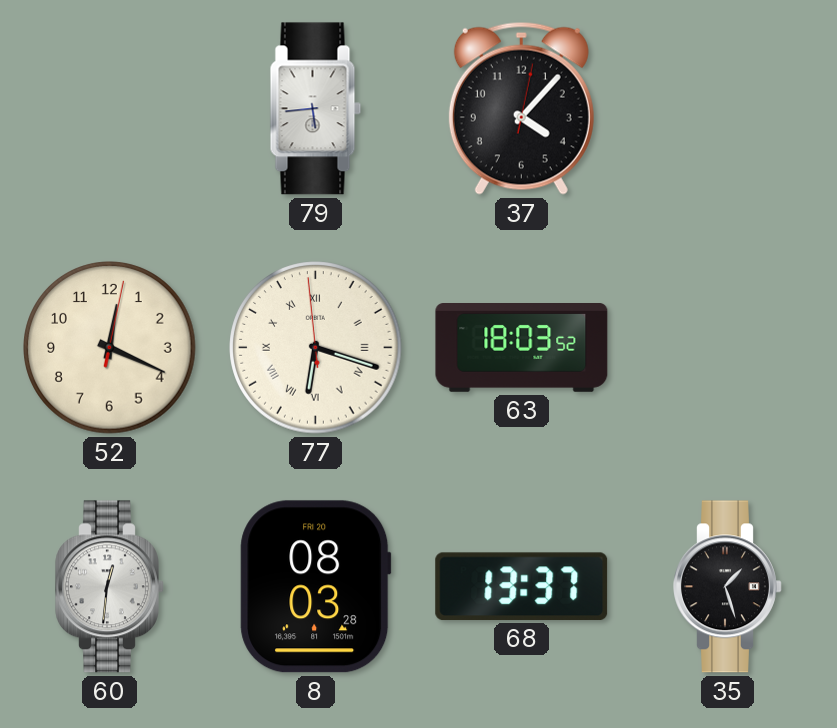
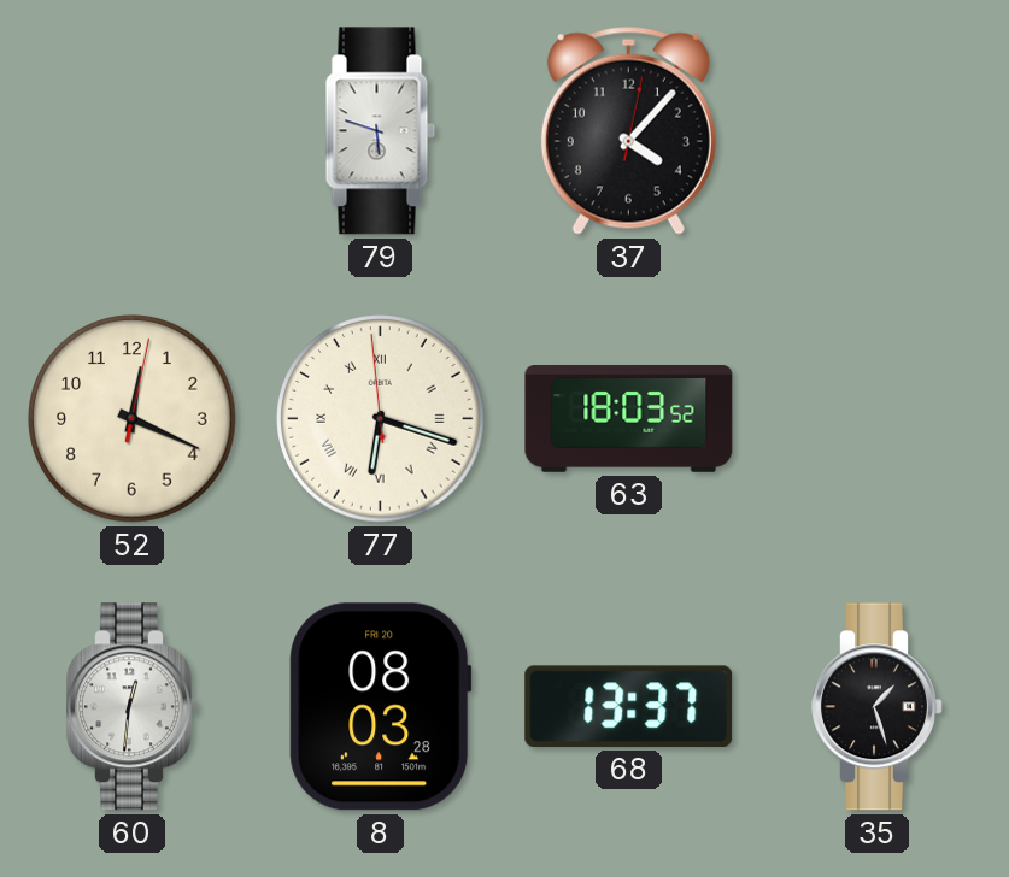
79: 5:44 -> 5:48
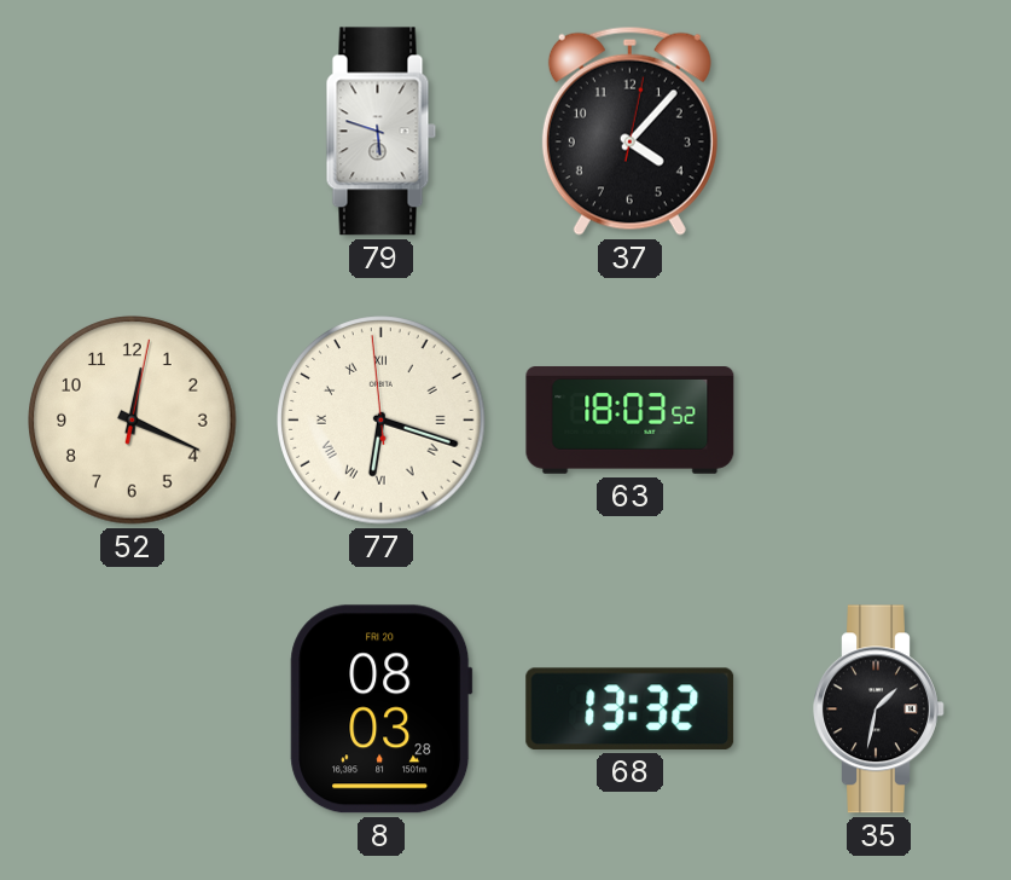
60: 12:31 -> none
68: 13:37 -> 13:32
35: 1:27 -> 1:32
